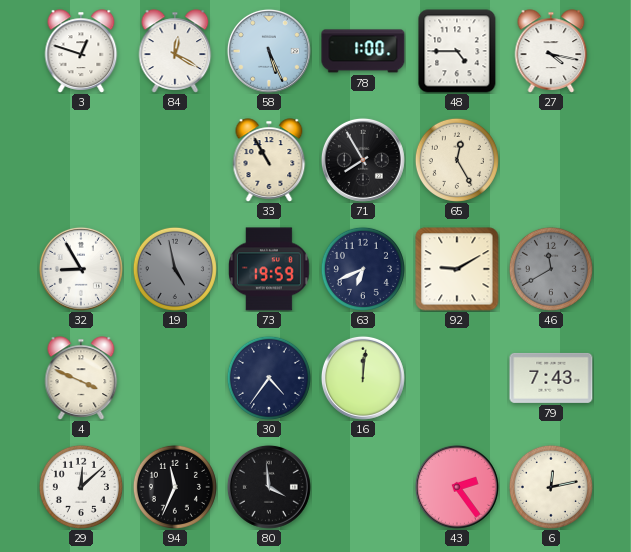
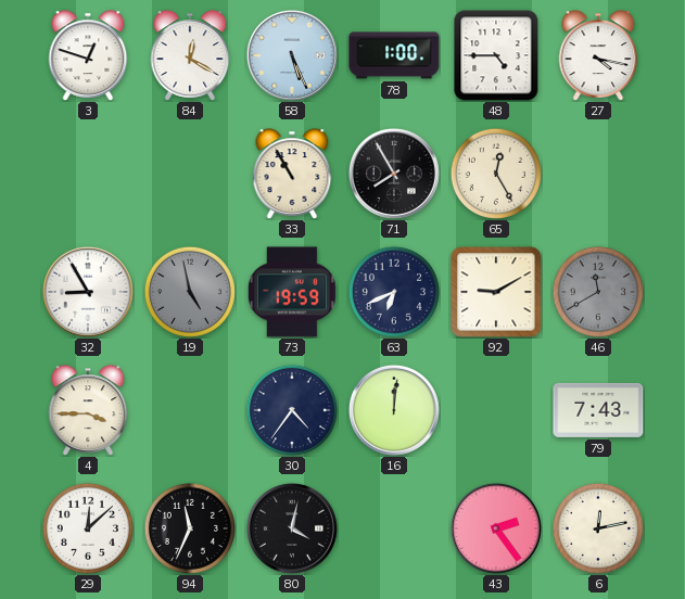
4: 3:49 -> 3:45
80: 3:59 -> 4:02
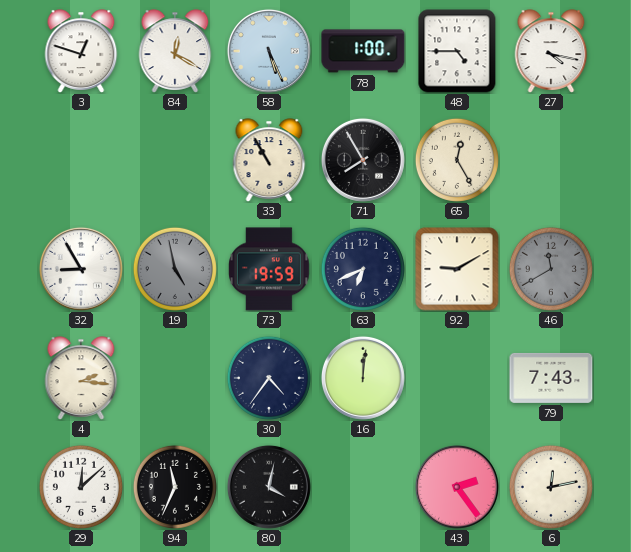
4: 3:45 -> 2:16
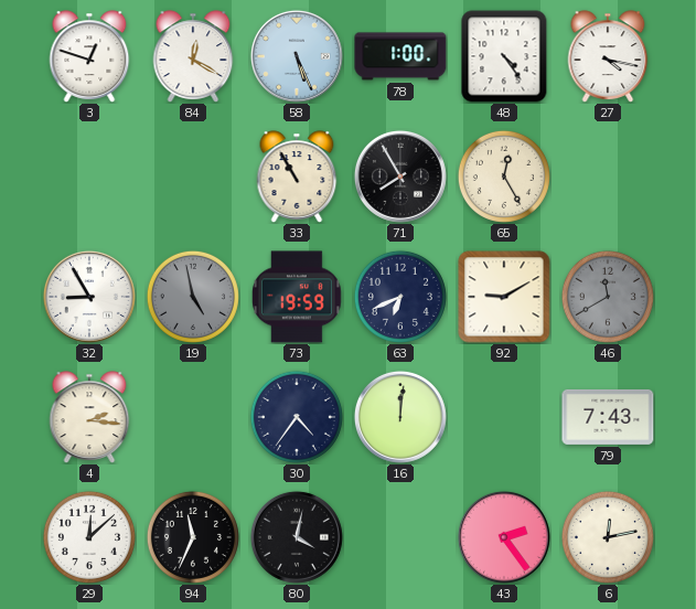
48: 4:45 -> 4:24
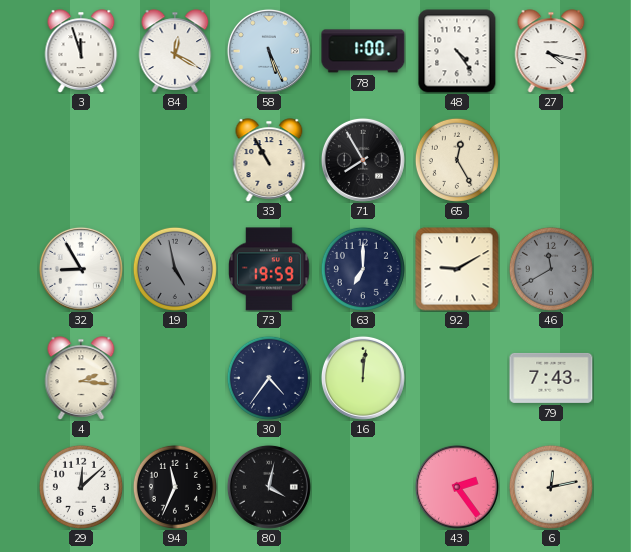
3: 12:48 -> 11:57
63: 6:41 -> 7:00
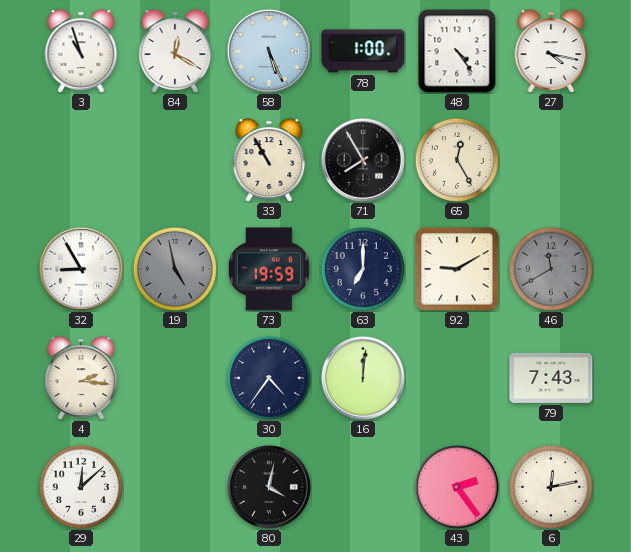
3: 11:57 -> 10:57
94: 11:34 -> none
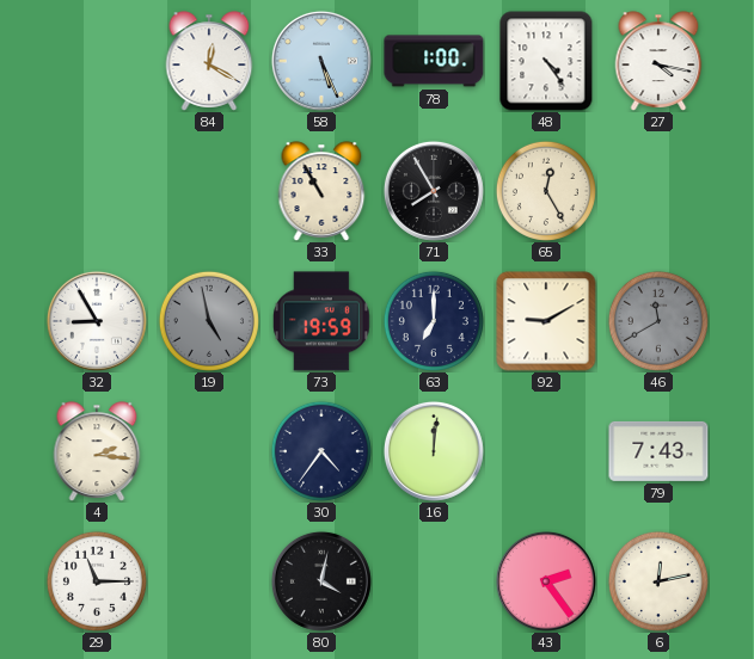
3: 10:57 -> none
29: 12:08 -> 11:15
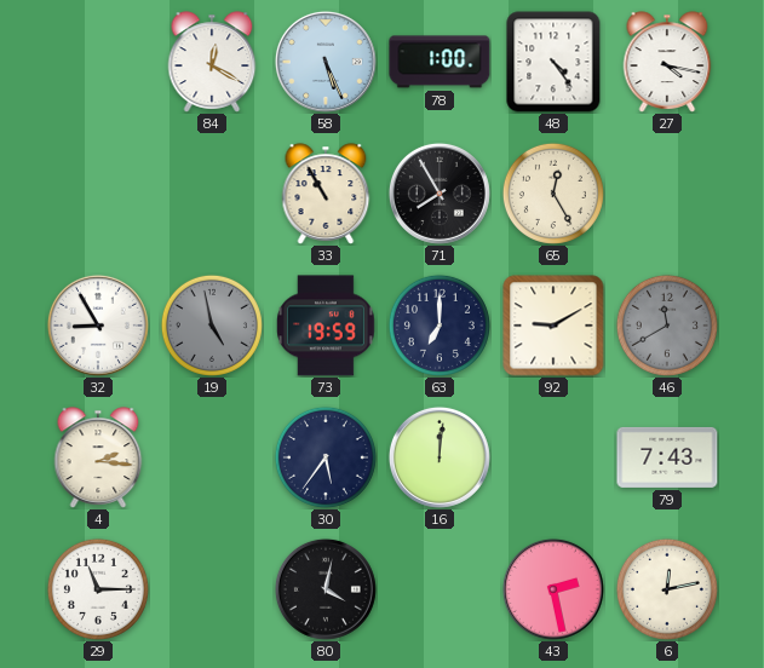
30: 4:36 -> 5:36
43: 2:24 -> 2:28
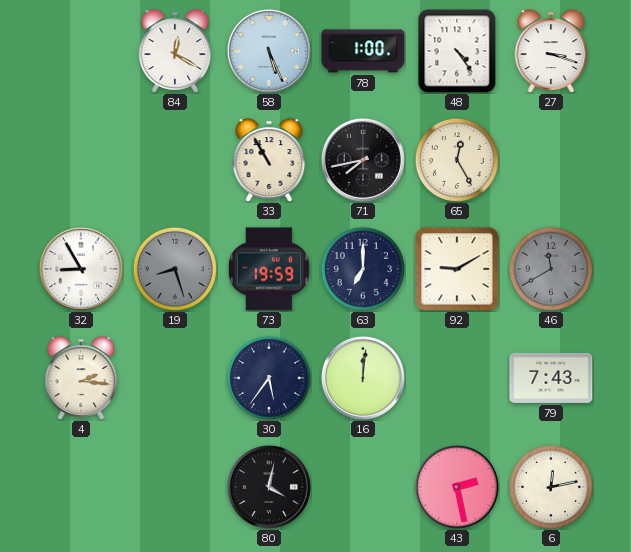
27: 4:17 -> 3:18
71: 7:55 -> 7:43
19: 4:58 -> 8:27
29: 11:15 -> none
